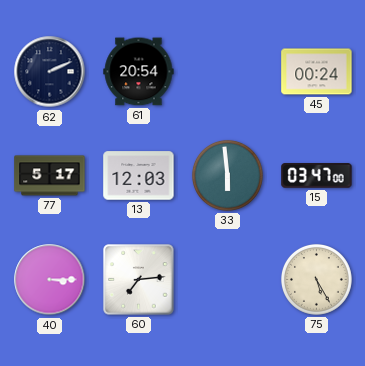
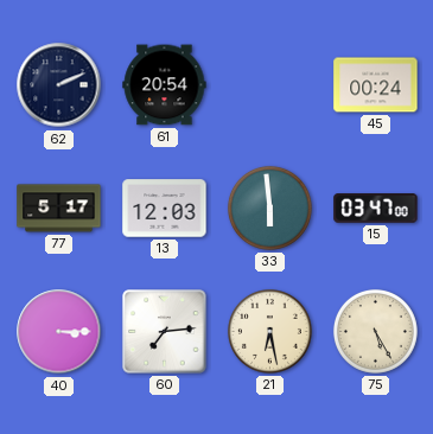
21: none -> 6:28
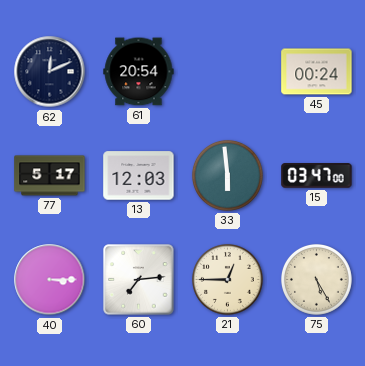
62: 2:11 -> 12:11
21: 6:28 -> 12:45
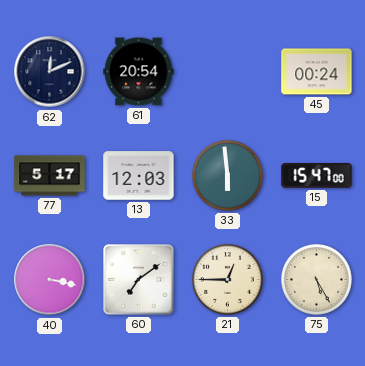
15: 03:47 -> 15:47
40: 3:15 -> 3:17
60: 7:14 -> 7:09
